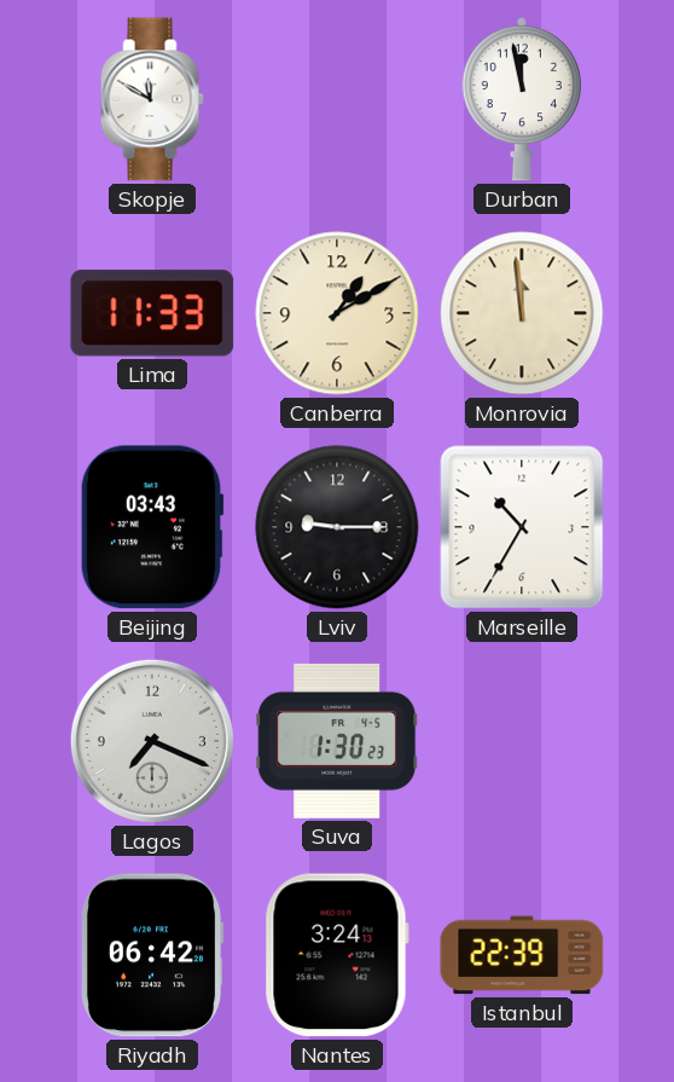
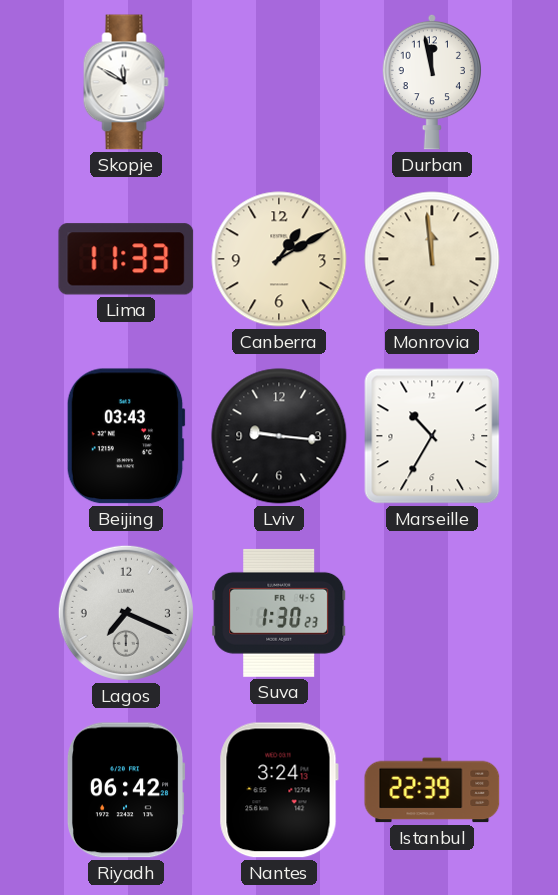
Lviv: 9:15 -> 9:16
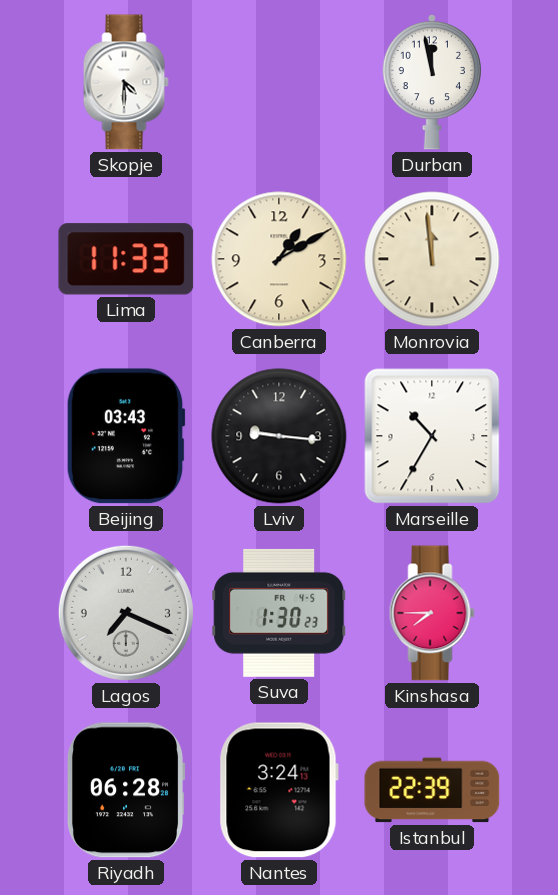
Skopje: 11:50 -> 4:30
Kinshasa: none -> 7:45
Riyadh: 06:42 -> 06:28
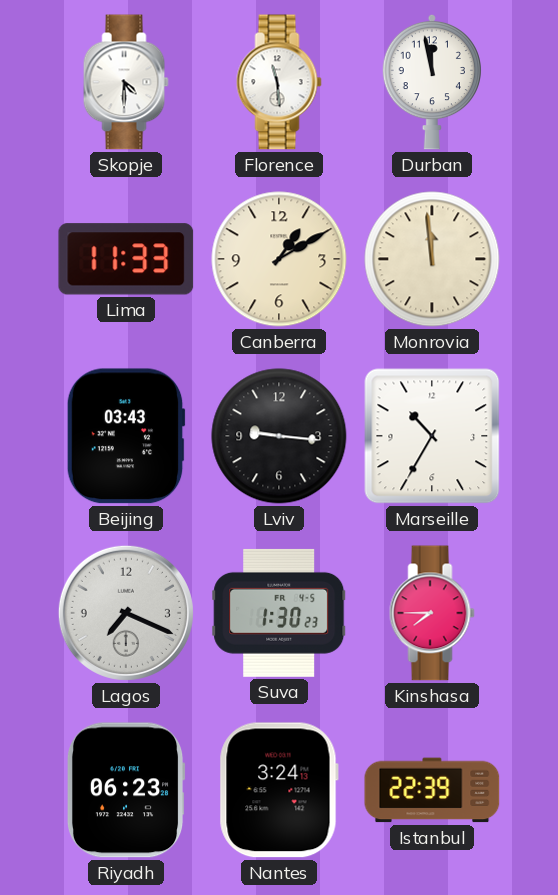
Florence: none -> 11:29
Riyadh: 06:28 -> 06:23
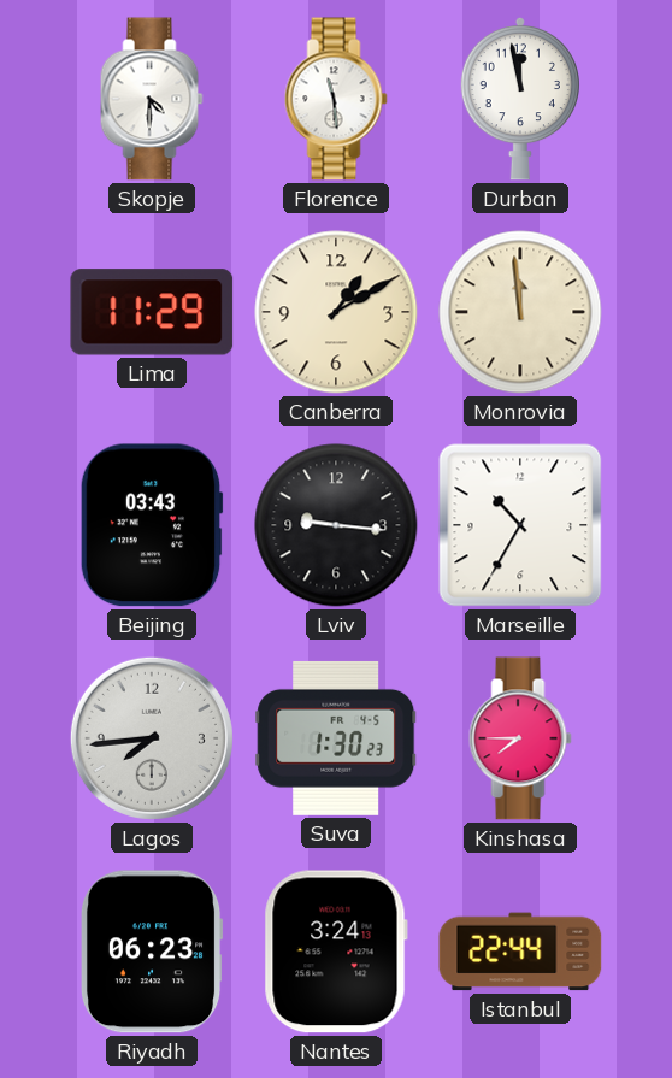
Lima: 11:33 -> 11:29
Lagos: 7:19 -> 7:44
Istanbul: 22:39 -> 22:44
